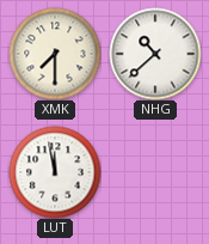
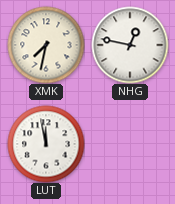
XMK: 7:30 -> 7:32
NHG: 10:38 -> 12:47
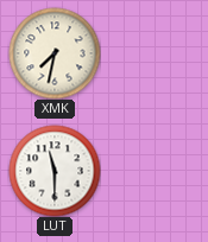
NHG: 12:47 -> none
LUT: 11:58 -> 11:30
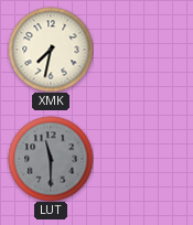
LUT dial: white -> grey
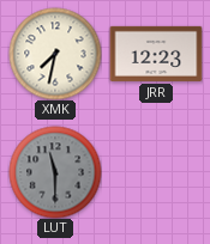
JRR: none -> 12:23
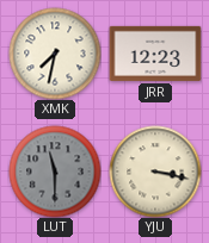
YJU: none -> 3:17
